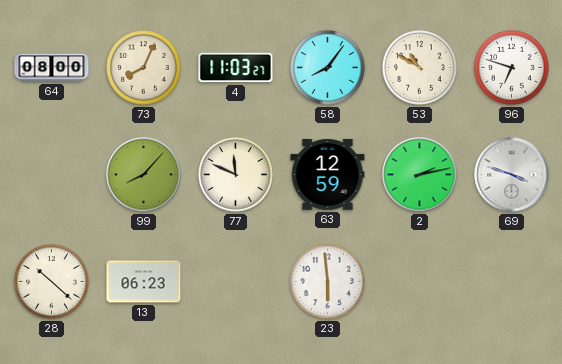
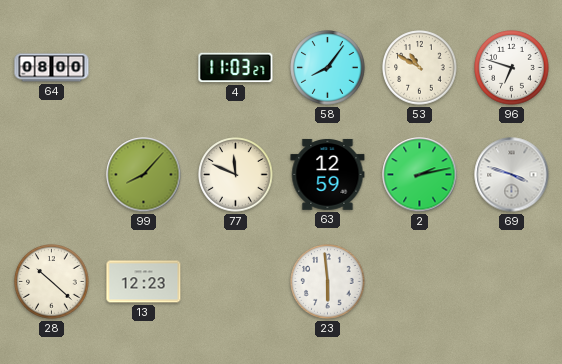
73: 8:04 -> none
13: 06:23 -> 12:23
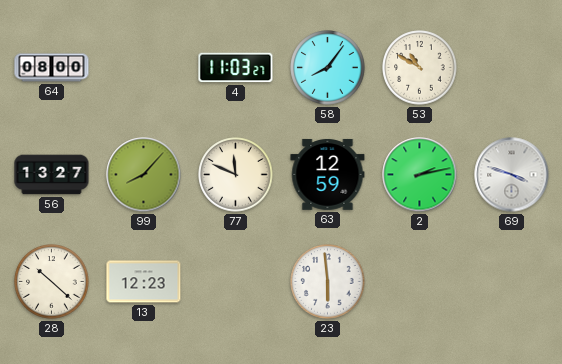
96: 6:48 -> none
56: none -> 13:27
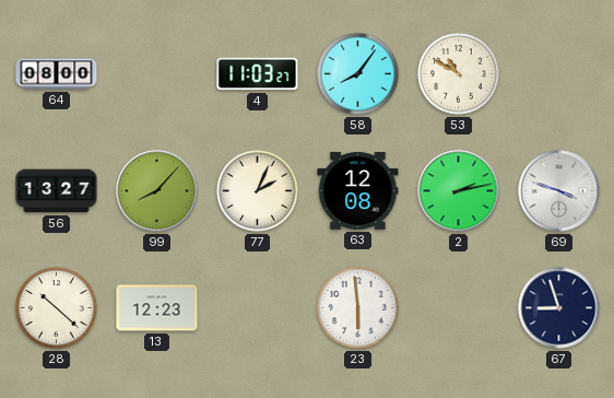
77: 11:49 -> 2:04
63: 12:59 -> 12:08
67: none -> 8:57
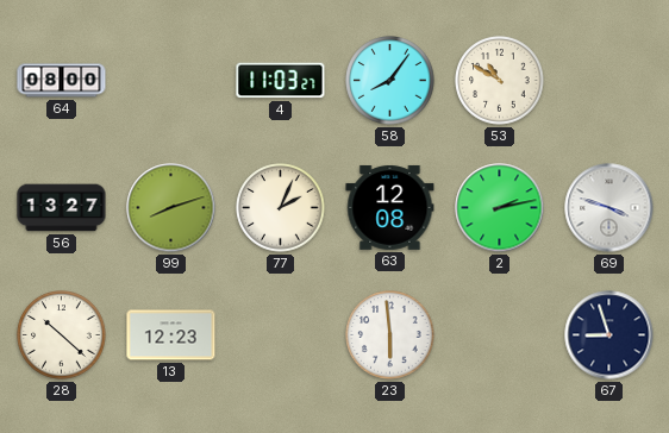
99: 8:07 -> 8:12
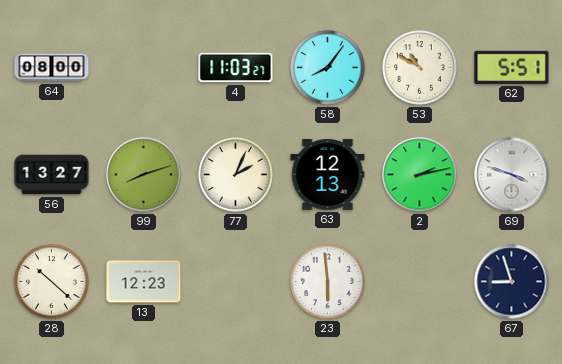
62: none -> 5:51
63: 12:08 -> 12:13
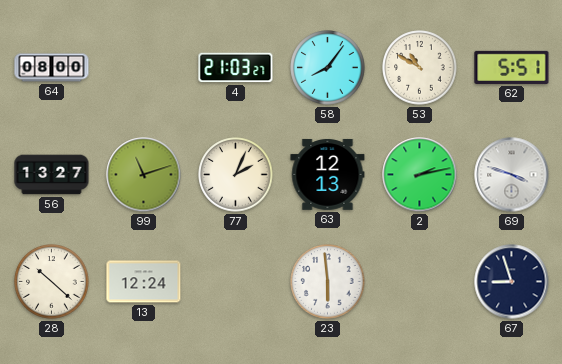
4: 11:03 -> 21:03
99: 8:12 -> 11:12
13: 12:23 -> 12:24
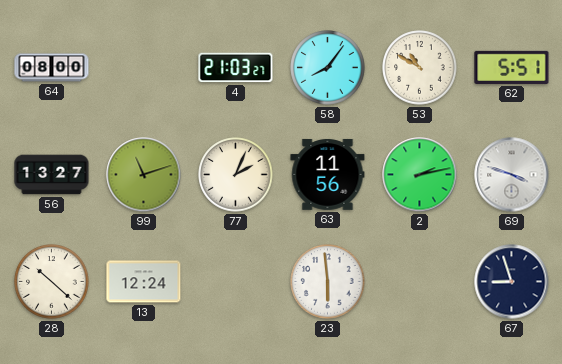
63: 12:13 -> 11:56
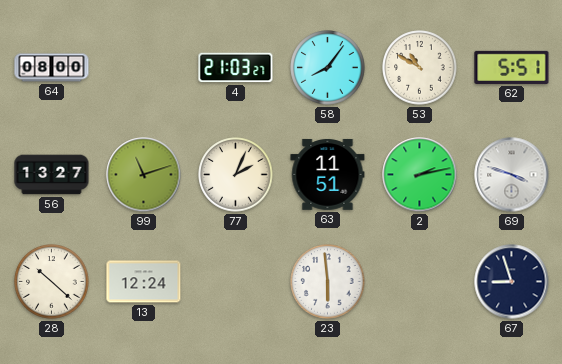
63: 11:56 -> 11:51
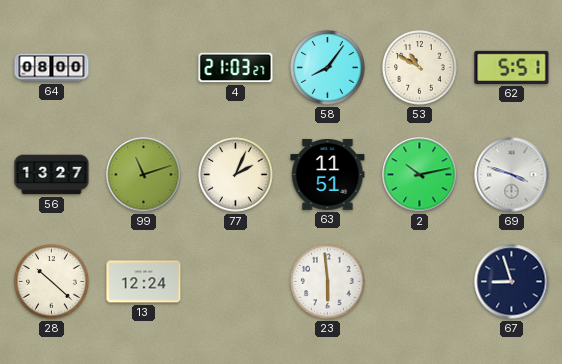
2: 2:13 -> 10:13
